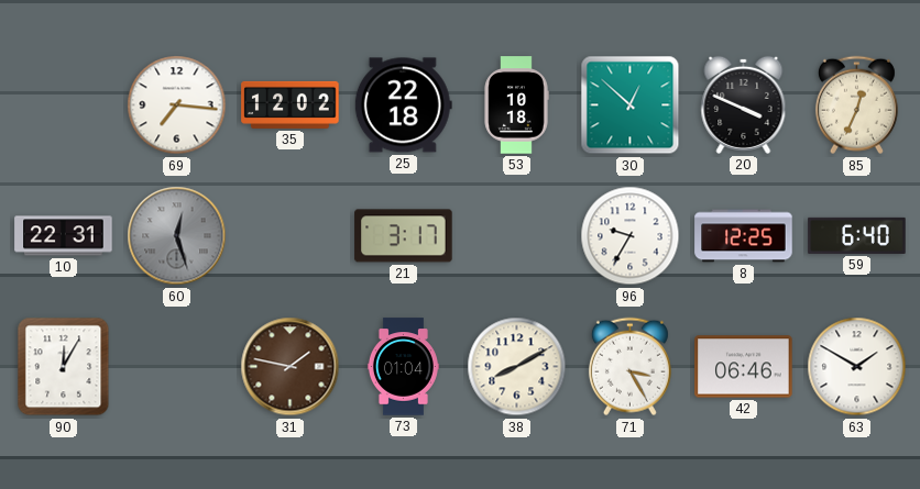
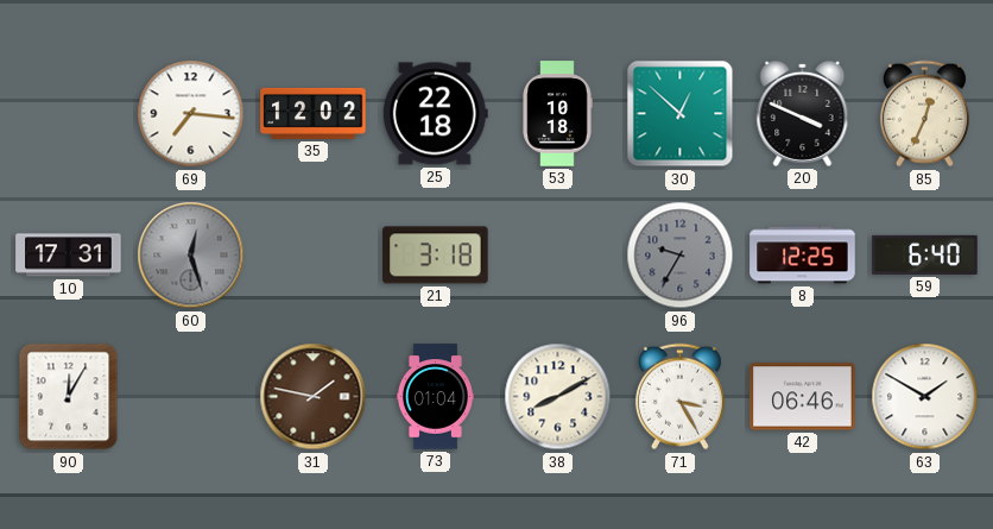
10: 22:31 -> 17:31
21: 3:17 -> 3:18
96 dial: white -> grey
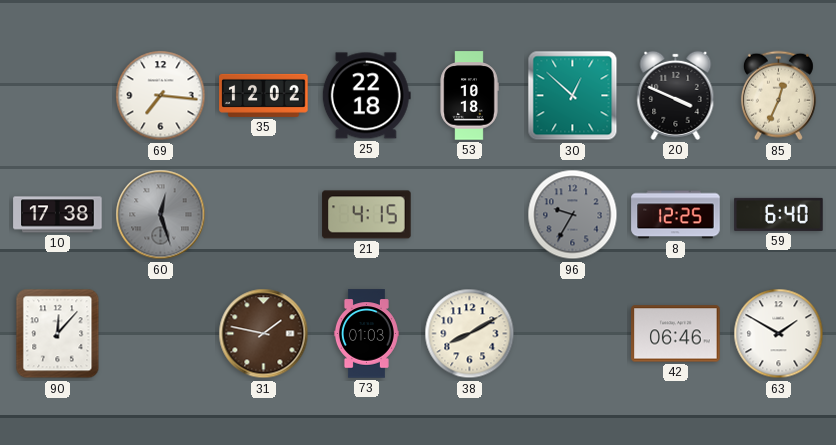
10: 17:31 -> 17:38
21: 3:18 -> 4:15
90: 12:05 -> 12:07
73: 01:04 -> 01:03
71: 3:25 -> none
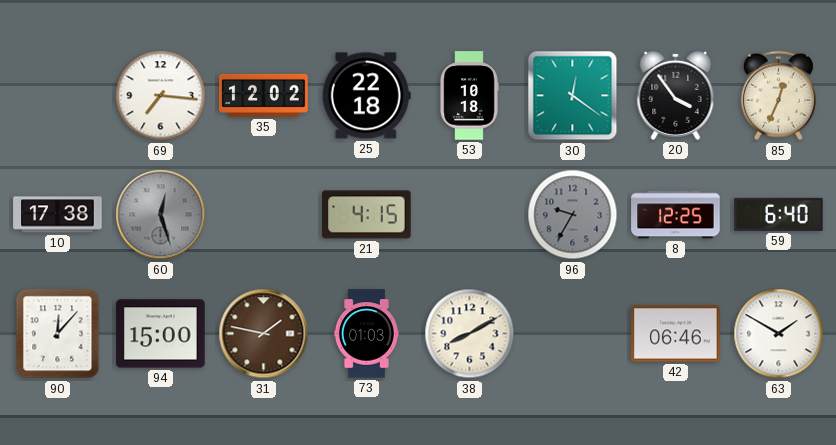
30: 12:52 -> 12:21
20: 3:49 -> 3:54
94: none -> 15:00
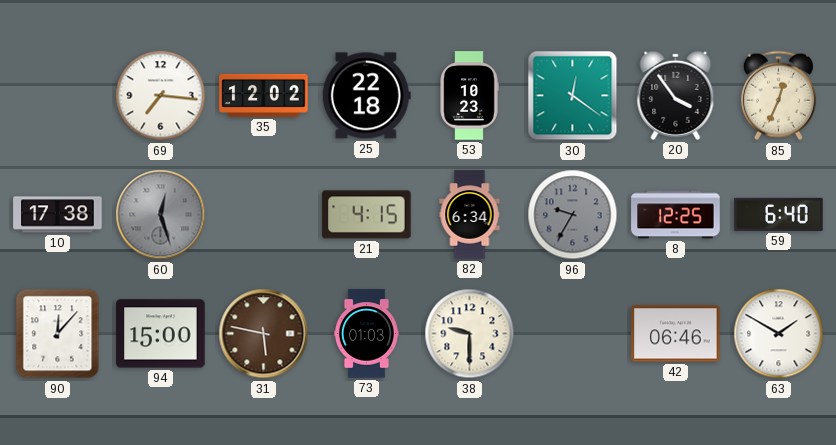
53: 10:18 -> 10:23
82: none -> 6:34
31: 1:47 -> 5:47
38: 8:10 -> 9:30
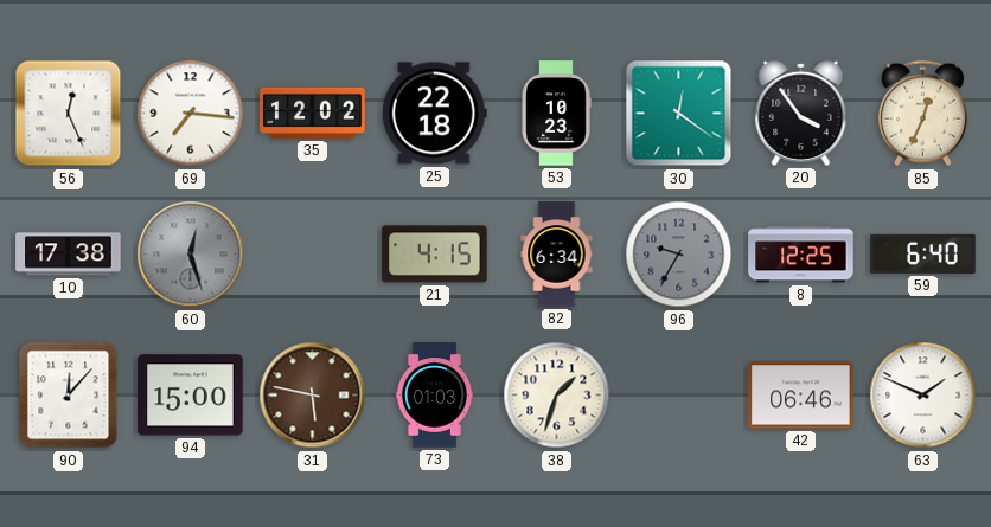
56: none -> 12:26
38: 9:30 -> 1:33
63: 1:50 -> 1:49
